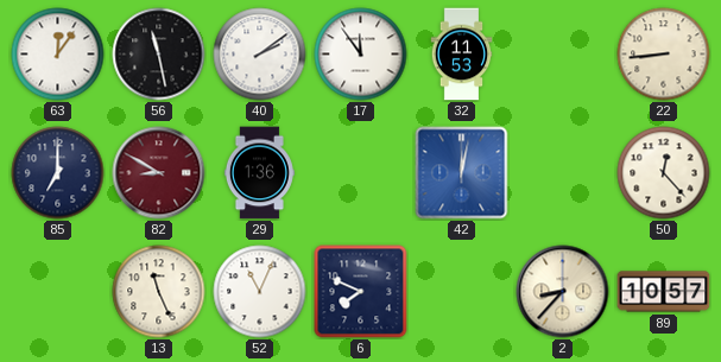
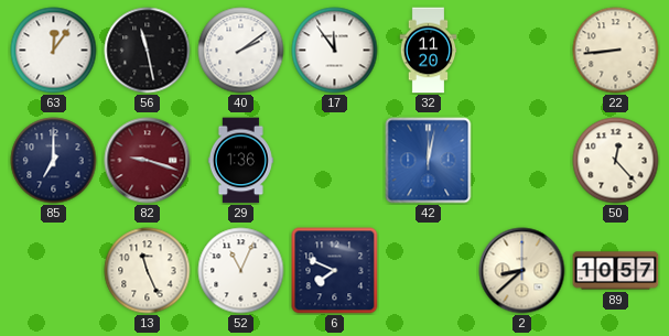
32: 11:53 -> 11:20
82: 8:50 -> 9:18
2: 8:37 -> 8:38
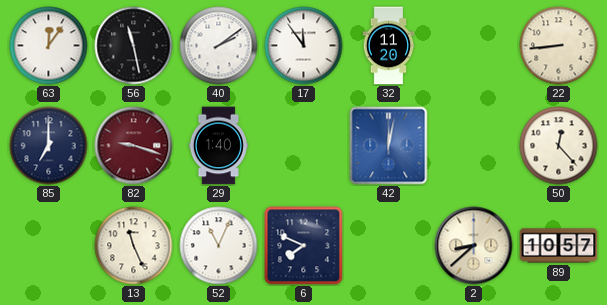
29: 1:36 -> 1:40
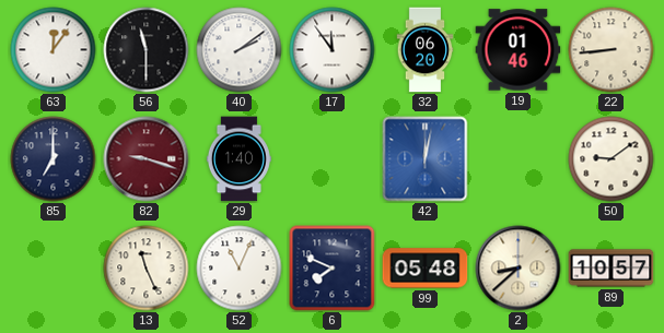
56: 11:28 -> 11:30
32: 11:20 -> 06:20
19: none -> 01:46
50: 12:23 -> 9:09
99: none -> 05:48
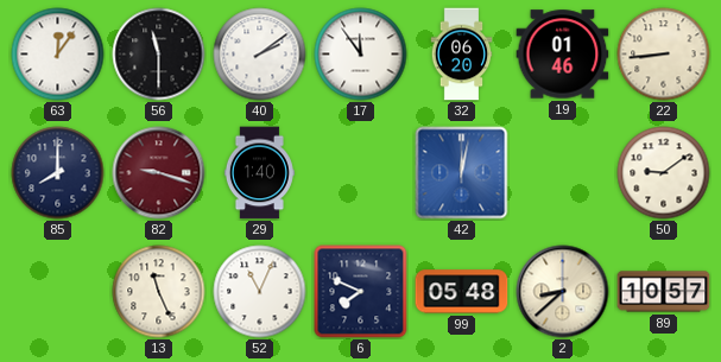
85: 7:00 -> 8:00
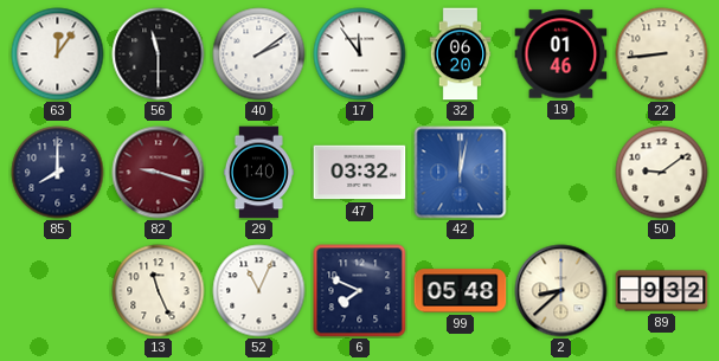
47: none -> 03:32
89: 10:57 -> 9:32
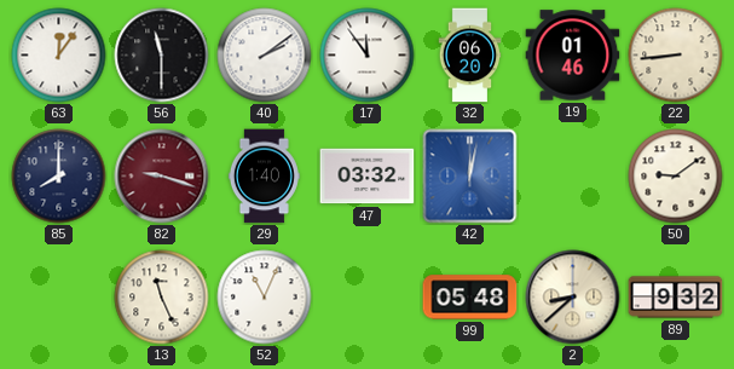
6: 7:49 -> none
